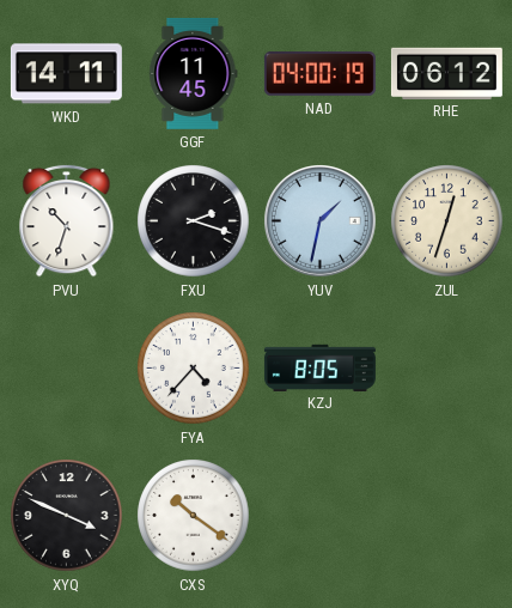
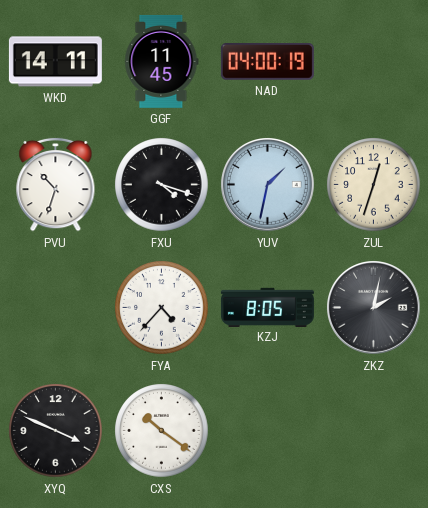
RHE: 06:12 -> none
FXU: 2:18 -> 4:18
ZKZ: none -> 2:02
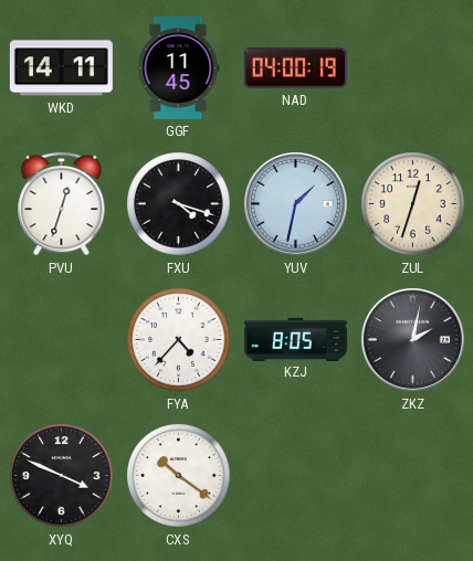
PVU: 10:33 -> 12:33
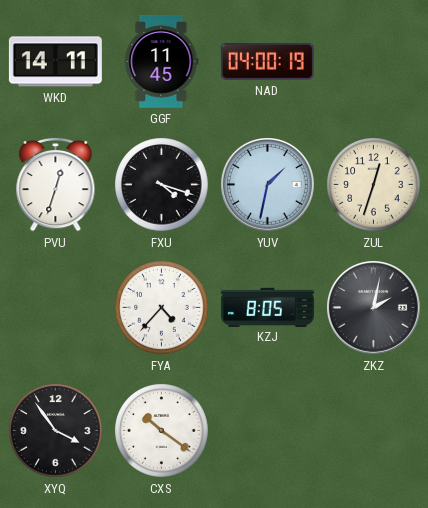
XYQ: 3:49 -> 3:54
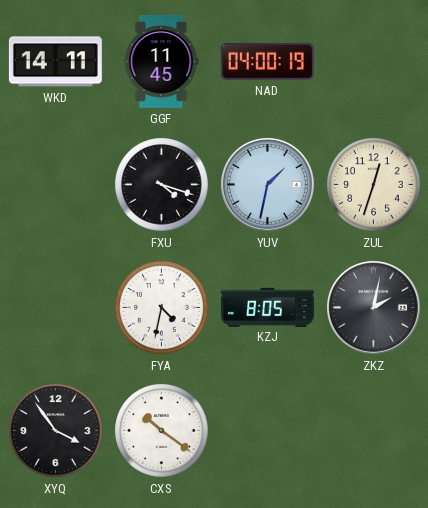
PVU: 12:33 -> none
FYA: 4:37 -> 4:32
